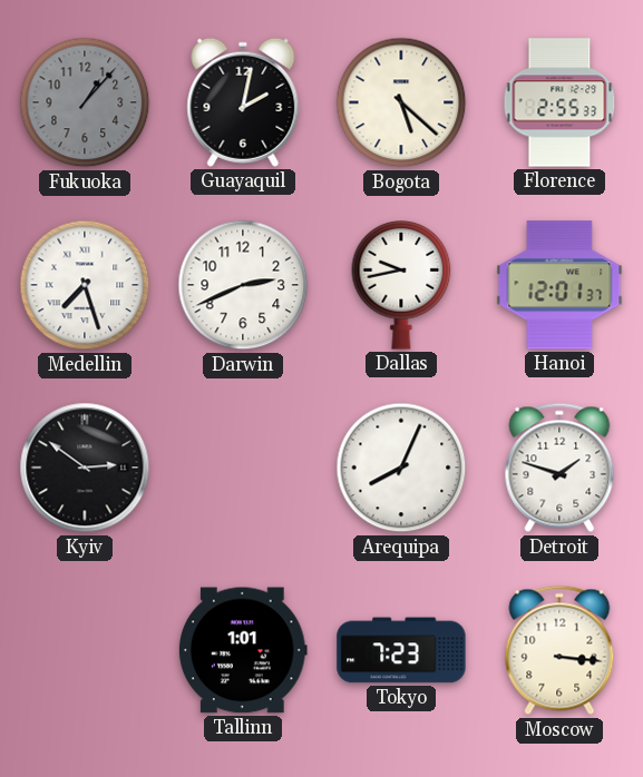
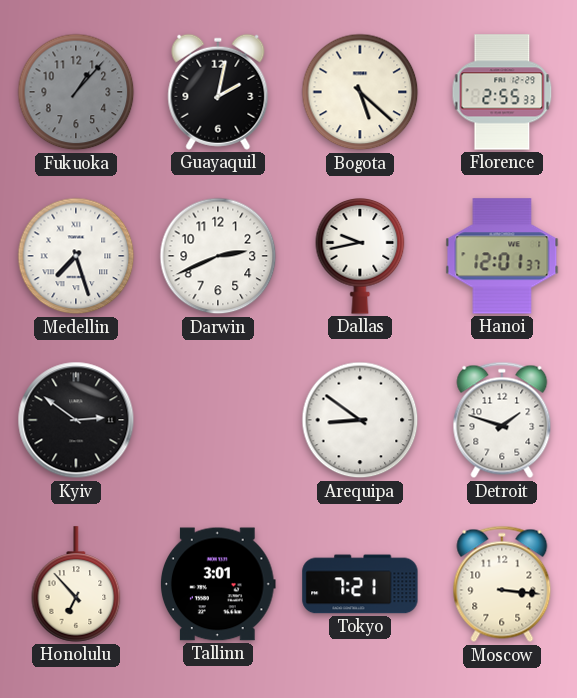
Arequipa: 8:04 -> 8:51
Honolulu: none -> 6:53
Tallinn: 1:01 -> 3:01
Tokyo: 7:23 -> 7:21
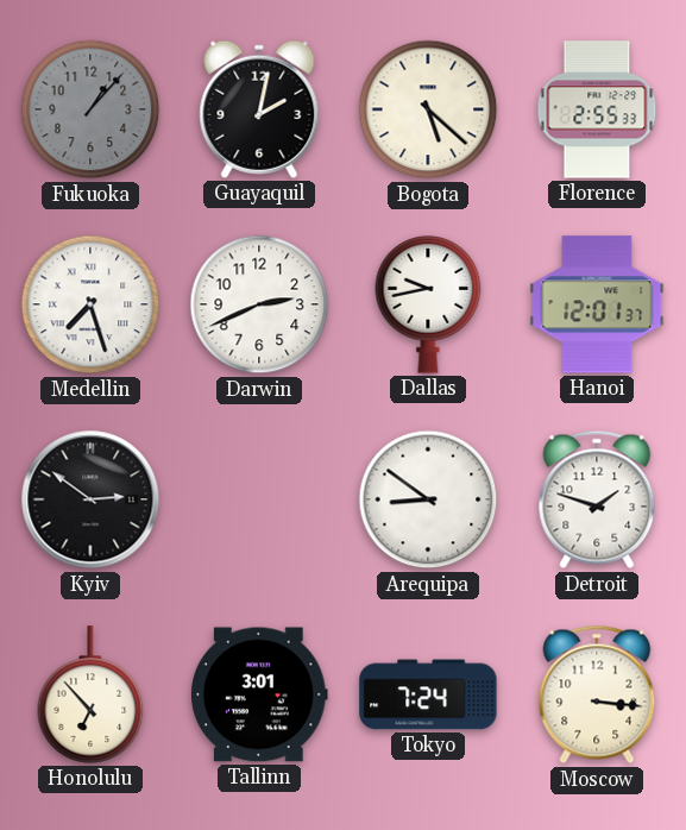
Tokyo: 7:21 -> 7:24
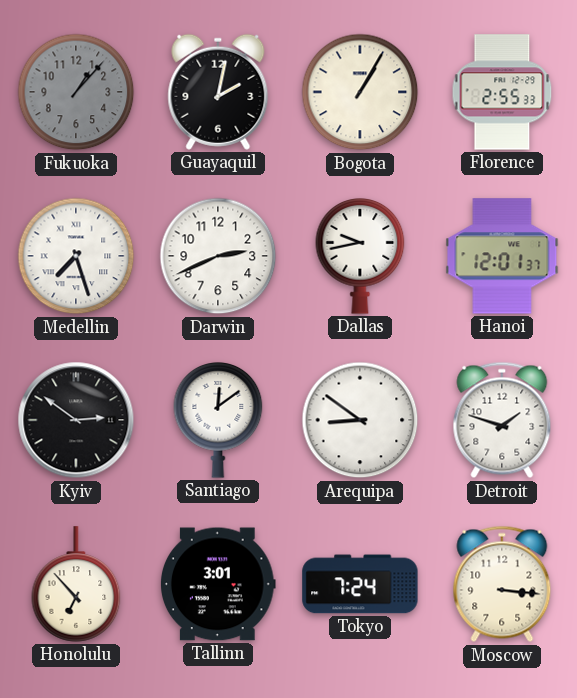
Bogota: 5:22 -> 1:05
Santiago: none -> 12:09
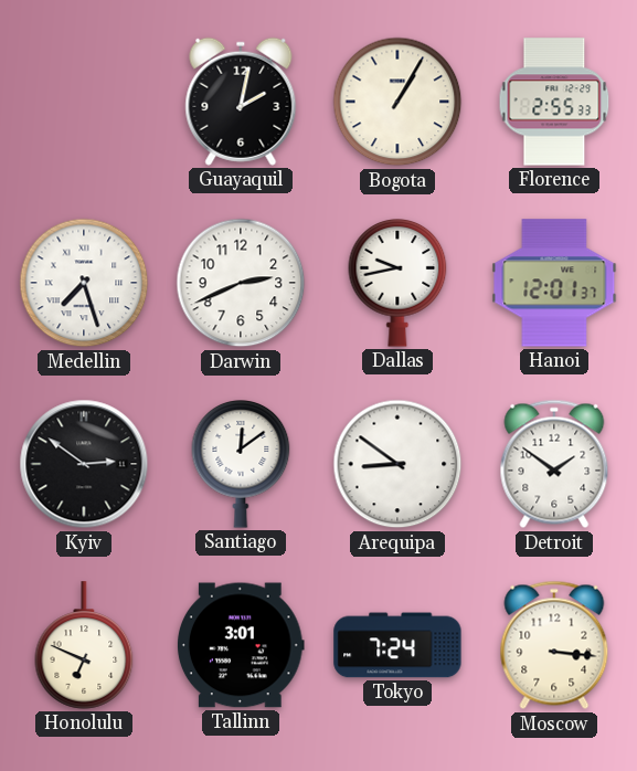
Fukuoka: 1:07 -> none
Detroit: 1:48 -> 1:51
Honolulu: 6:53 -> 6:49
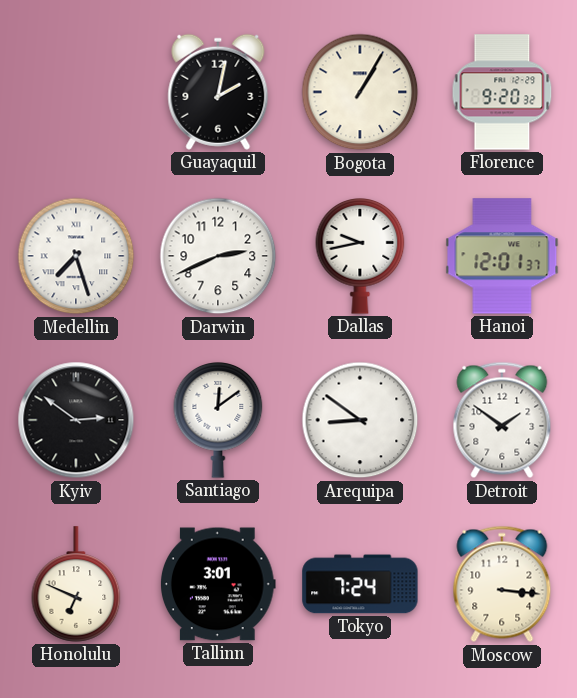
Florence: 2:55 -> 9:20
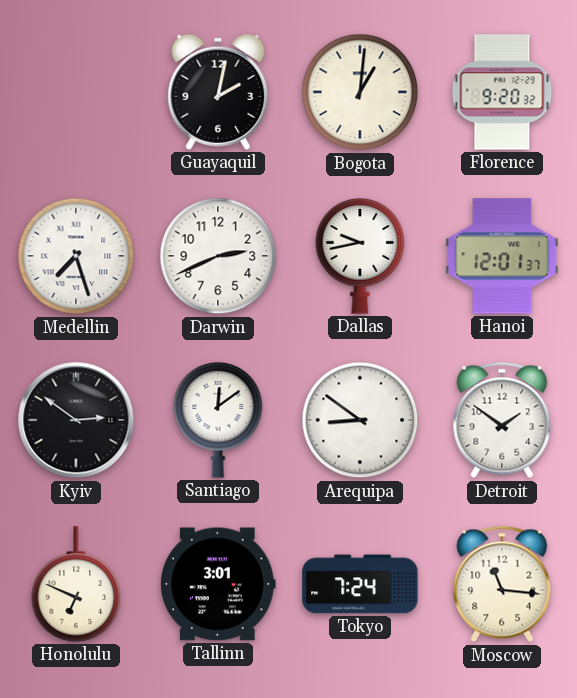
Bogota: 1:05 -> 1:01
Moscow: 3:16 -> 11:16
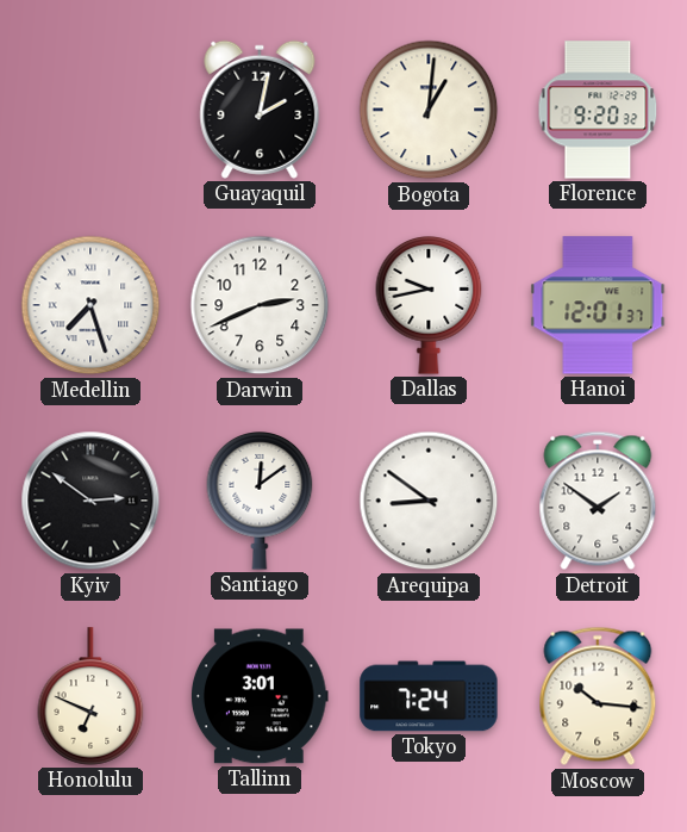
Moscow: 11:16 -> 10:16
